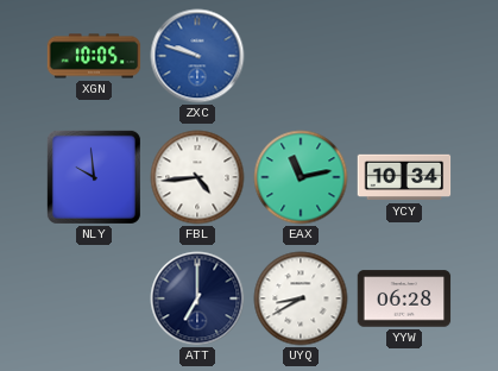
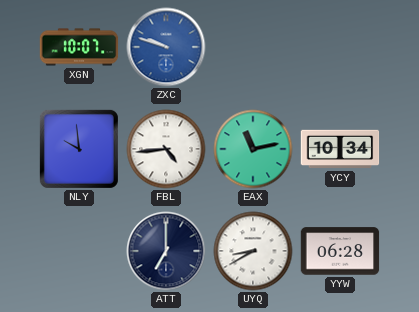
XGN: 10:05 -> 10:07
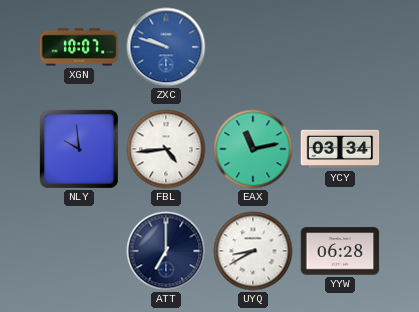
YCY: 10:34 -> 03:34
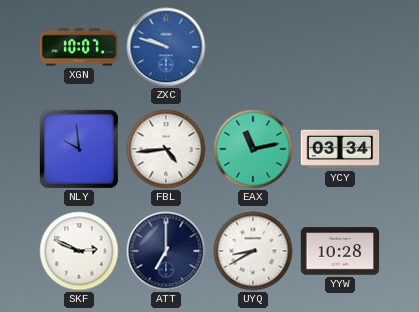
SKF: none -> 2:49
YYW: 06:28 -> 10:28
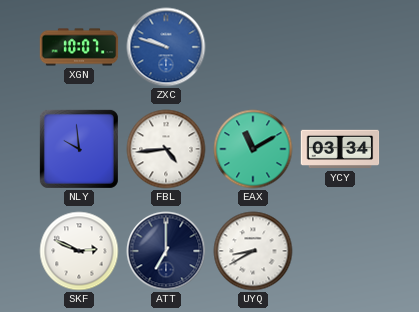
EAX: 11:13 -> 11:10
YYW: 10:28 -> none
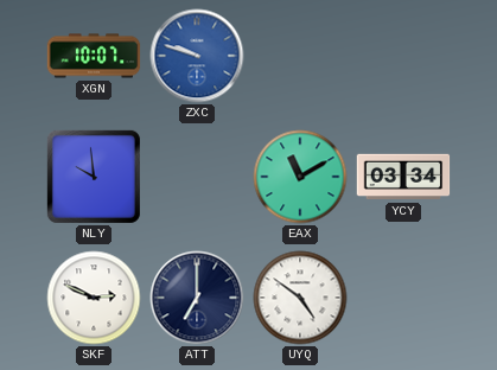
FBL: 4:44 -> none
UYQ: 8:40 -> 4:51
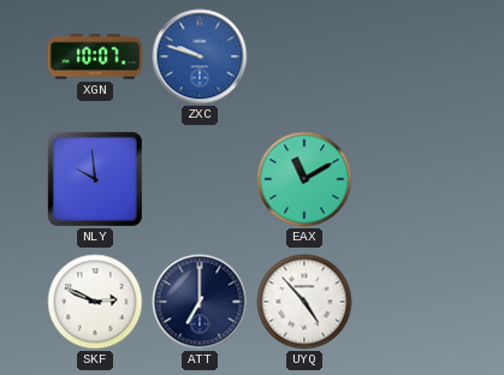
YCY: 03:34 -> none
UYQ: 4:51 -> 4:53
